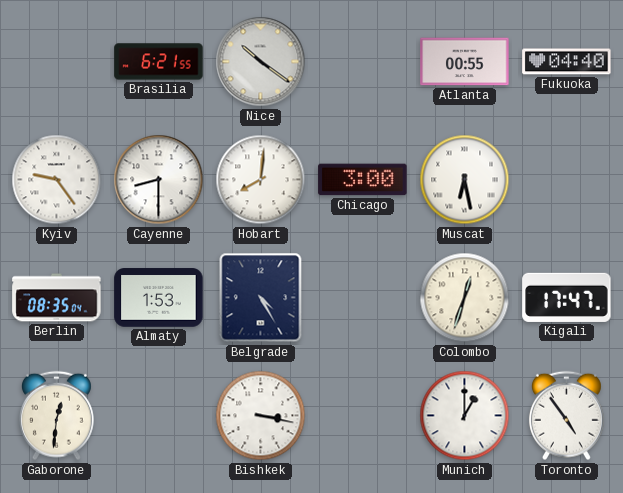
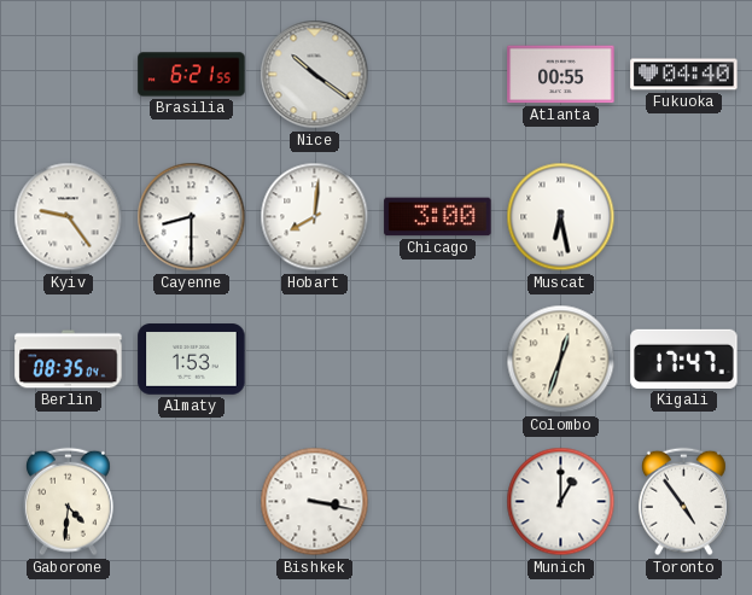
Belgrade: 4:25 -> none
Gaborone: 12:31 -> 4:31
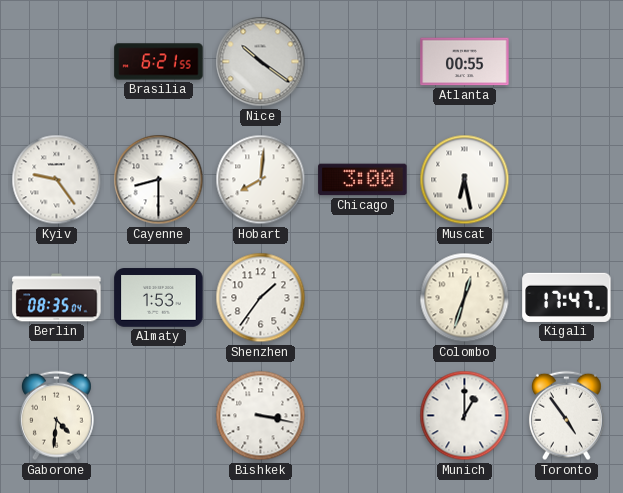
Fukuoka: 04:40 -> none
Shenzhen: none -> 1:36
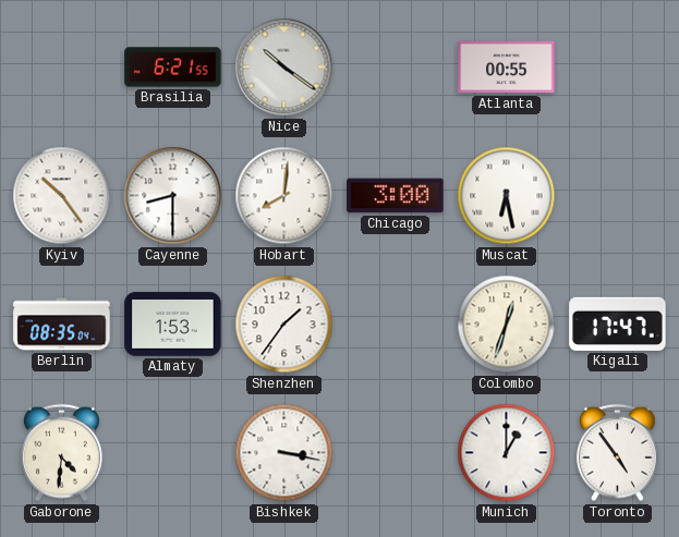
Kyiv: 9:24 -> 10:24
